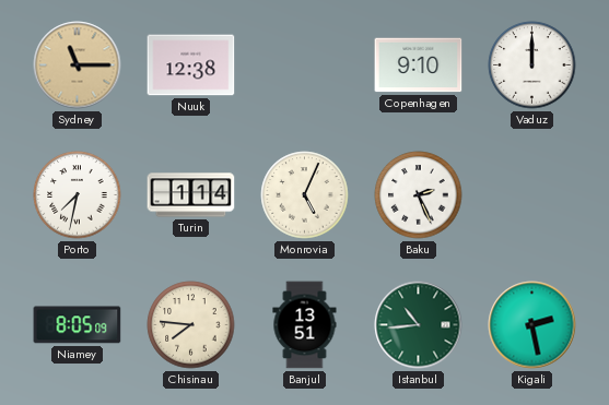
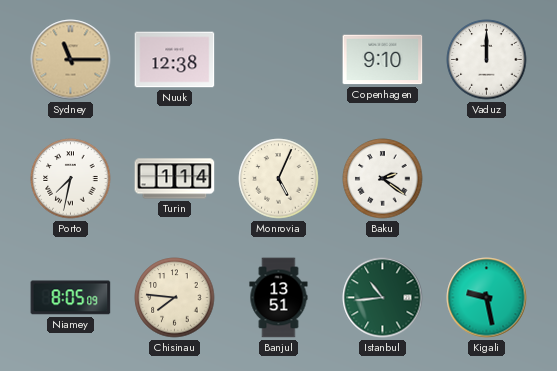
Baku: 2:26 -> 2:21
Kigali: 2:28 -> 9:28
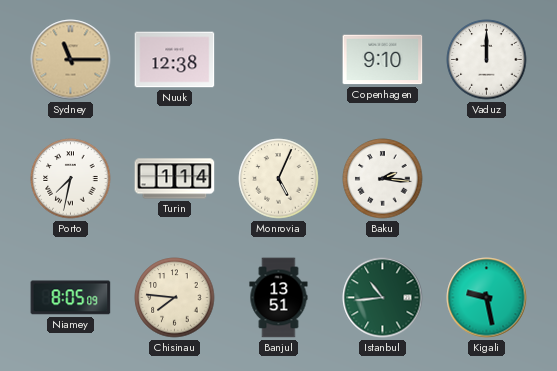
Baku: 2:21 -> 2:16
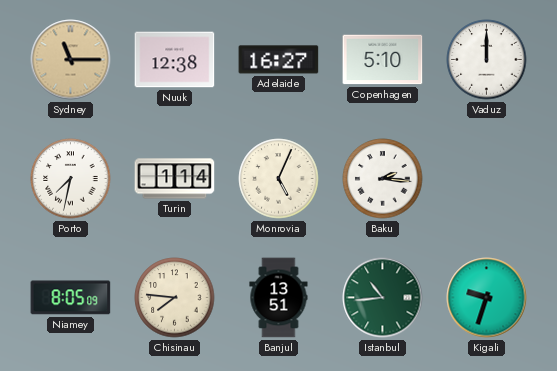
Adelaide: none -> 16:27
Copenhagen: 9:10 -> 5:10
Kigali: 9:28 -> 9:33
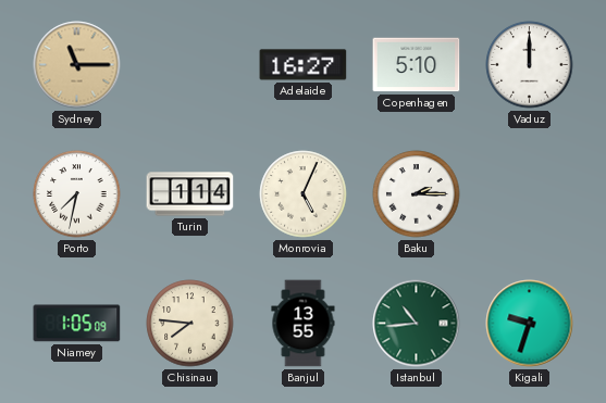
Nuuk: 12:38 -> none
Baku: 2:16 -> 2:15
Niamey: 8:05 -> 1:05
Banjul: 13:51 -> 13:55
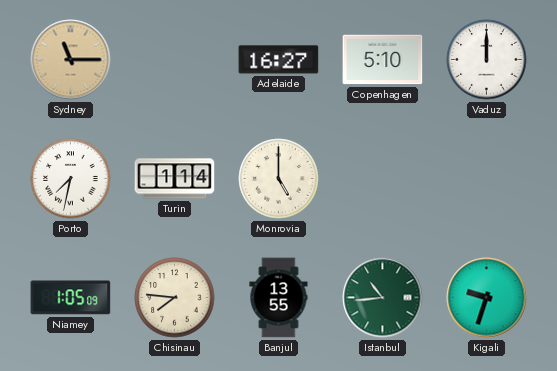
Monrovia: 5:04 -> 5:00
Baku: 2:15 -> none
